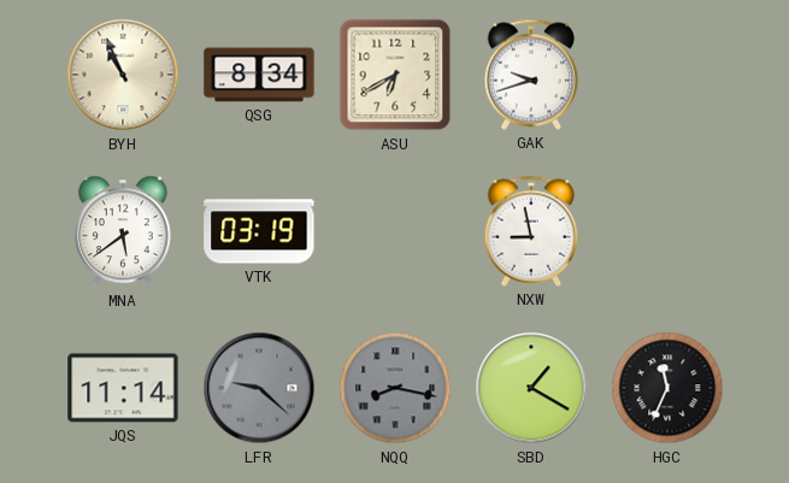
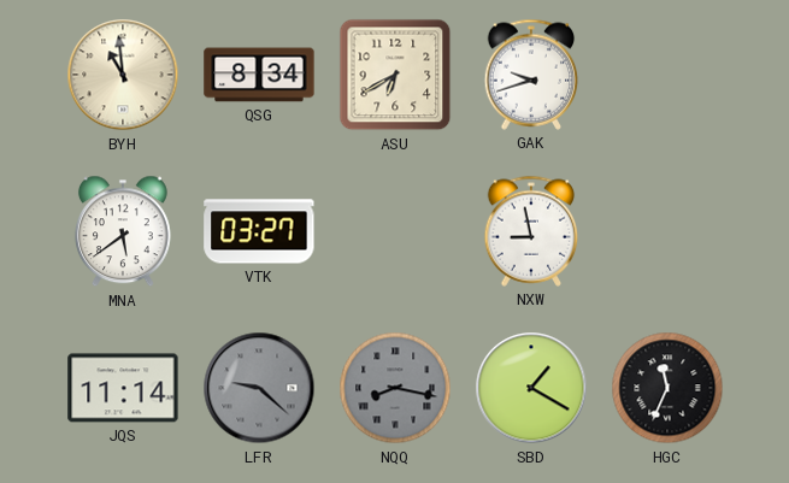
BYH: 10:56 -> 10:59
VTK: 03:19 -> 03:27
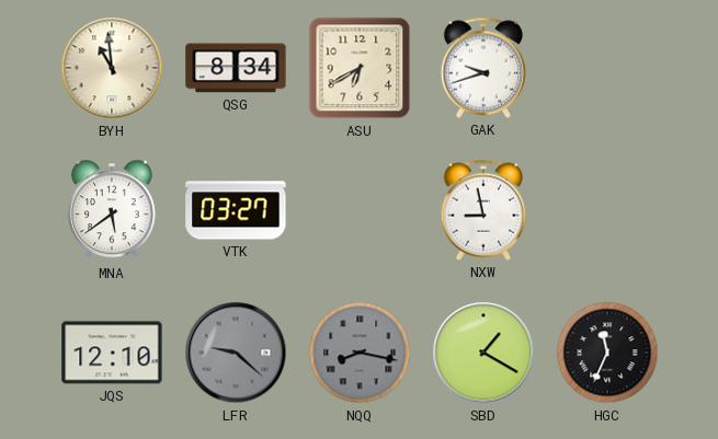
JQS: 11:14 -> 12:10
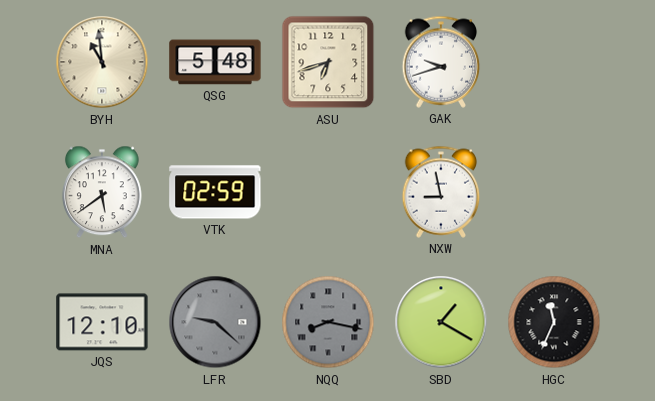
QSG: 8:34 -> 5:48
ASU: 6:40 -> 6:42
VTK: 03:27 -> 02:59
